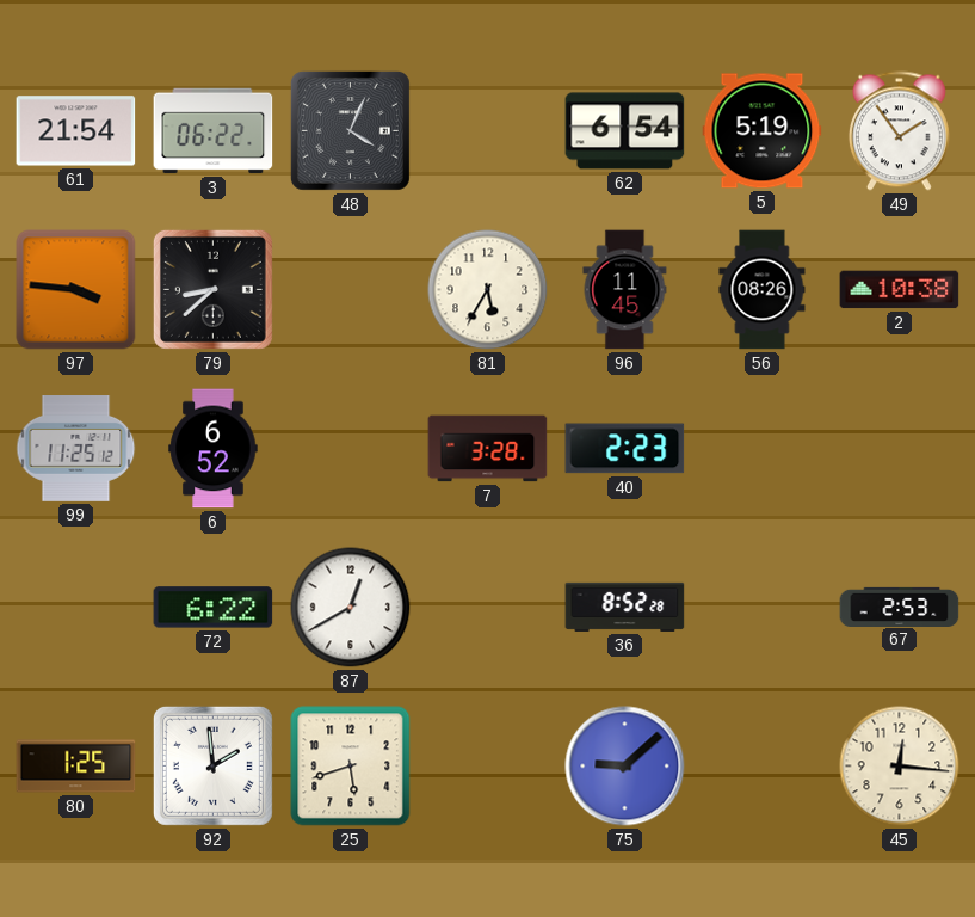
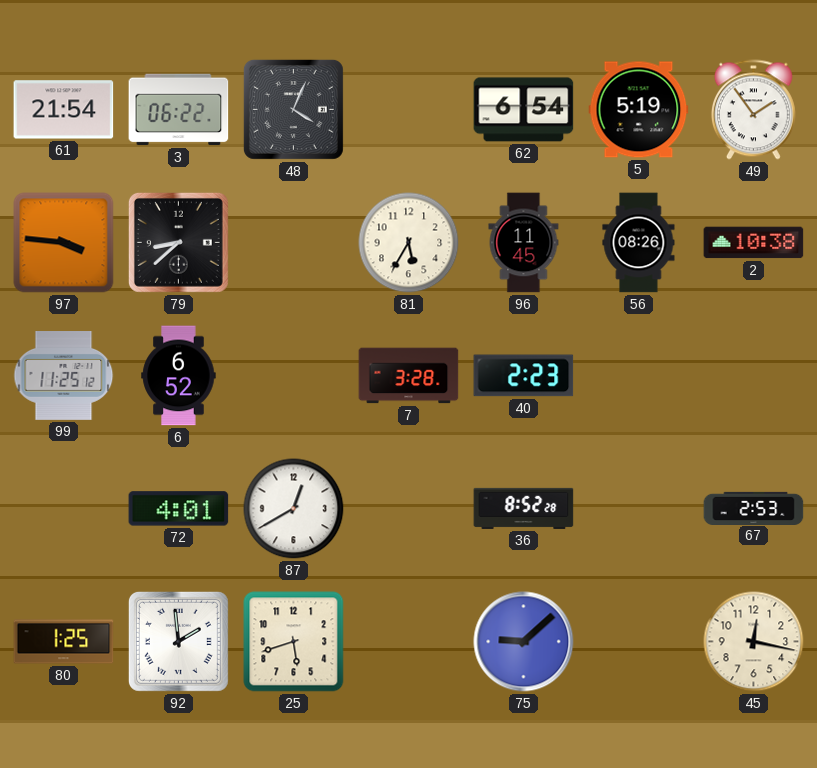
72: 6:22 -> 4:01
45: 12:16 -> 12:17
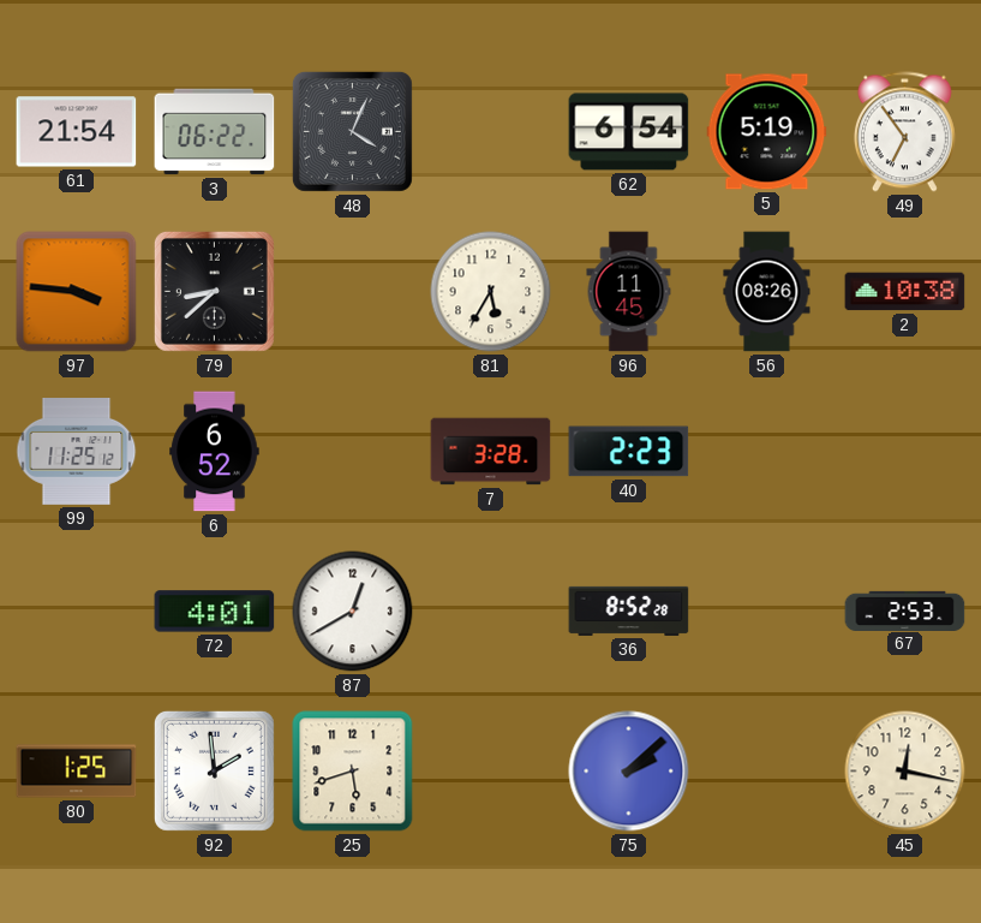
49: 1:54 -> 6:54
75: 9:08 -> 2:08
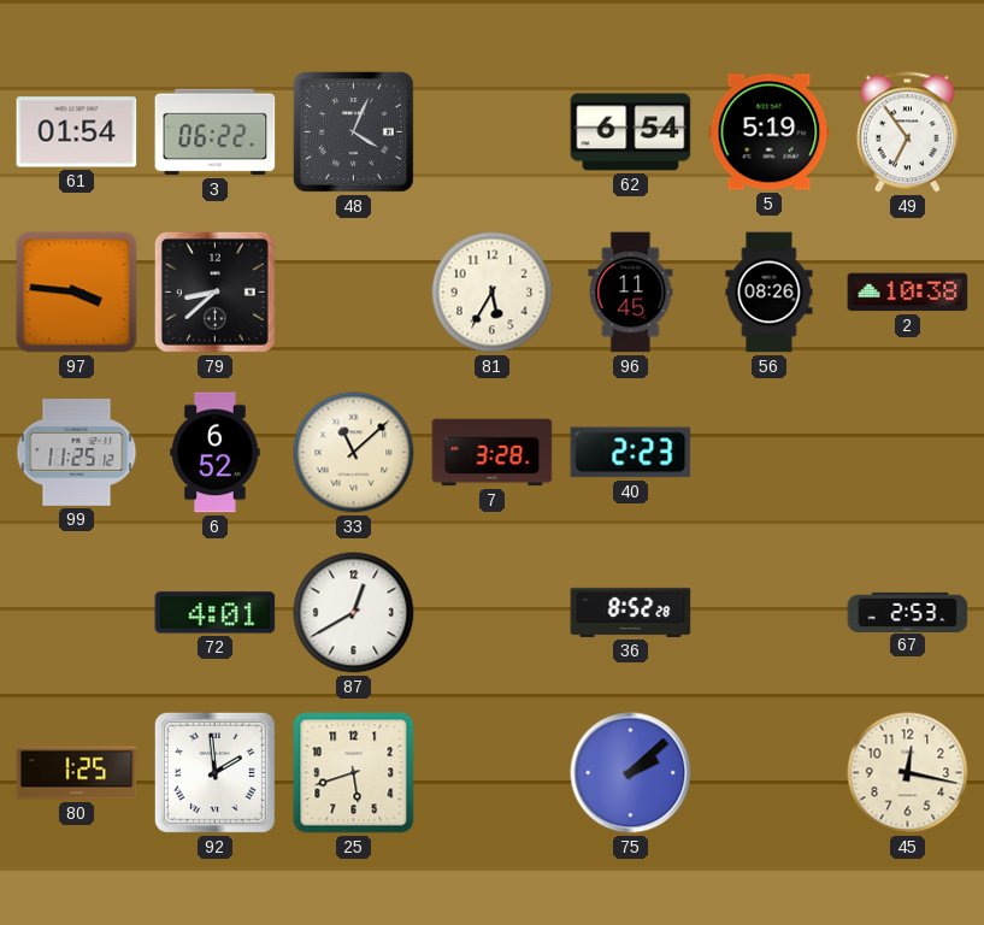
61: 21:54 -> 01:54
33: none -> 11:08
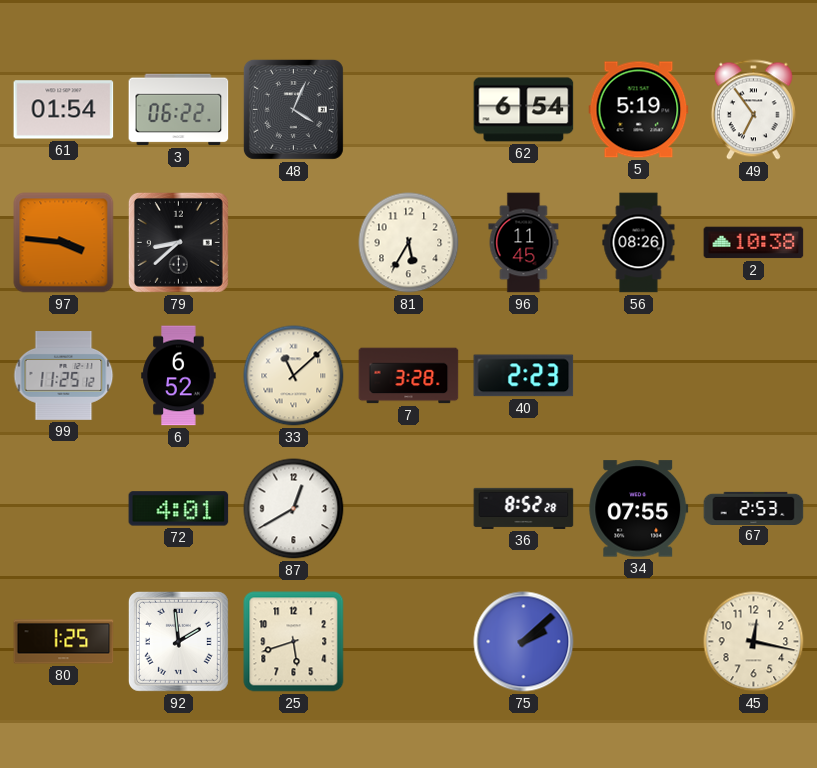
34: none -> 07:55
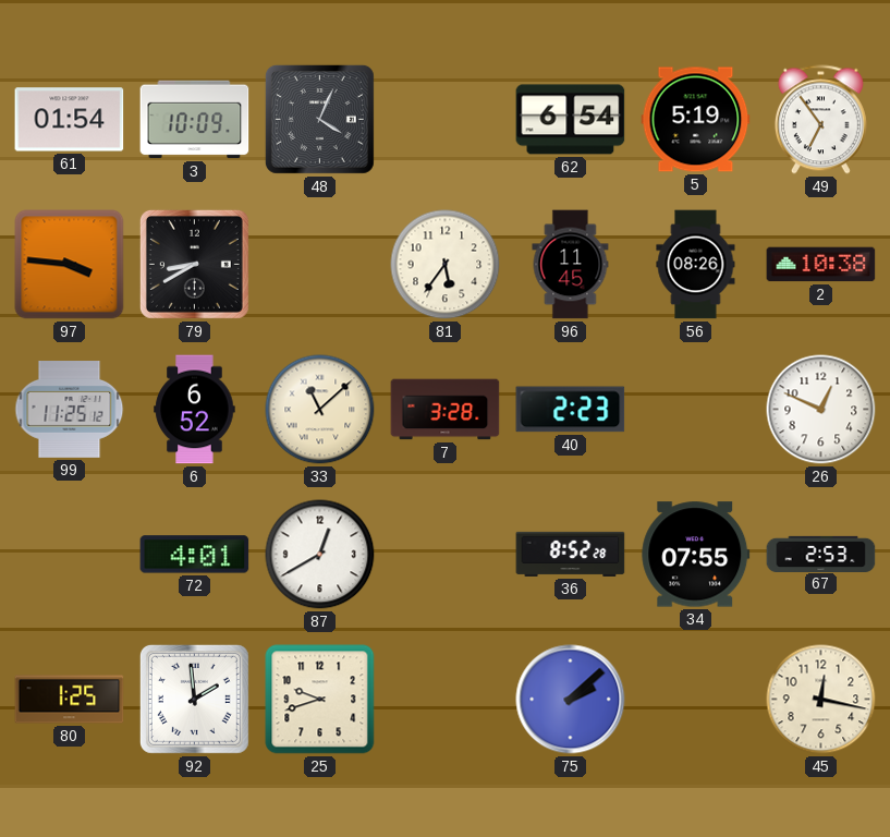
3: 06:22 -> 10:09
79: 8:38 -> 8:40
81: 5:35 -> 5:36
26: none -> 12:49
25: 5:42 -> 9:42
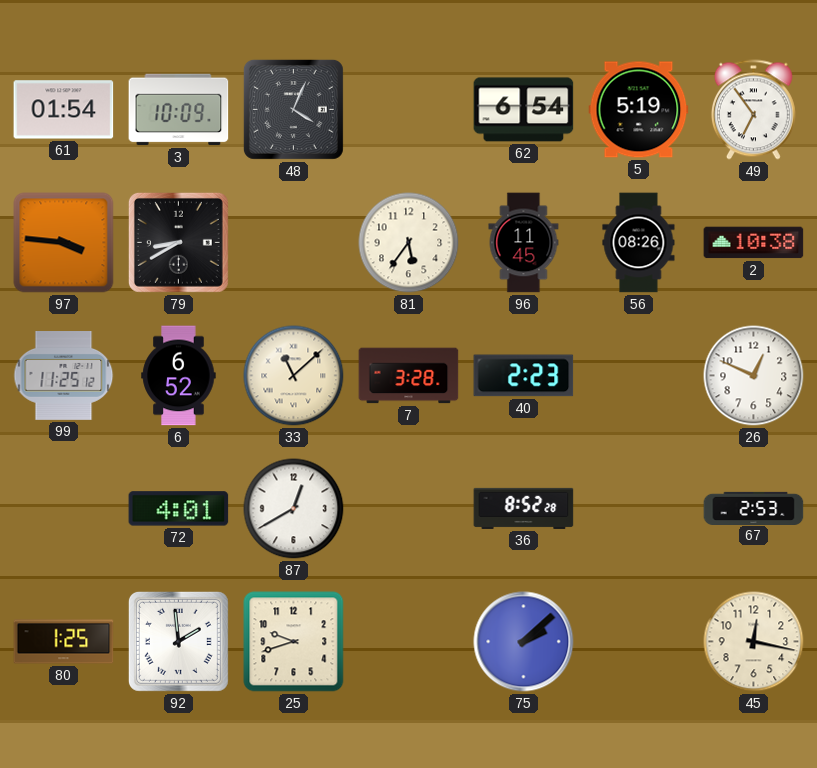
34: 07:55 -> none
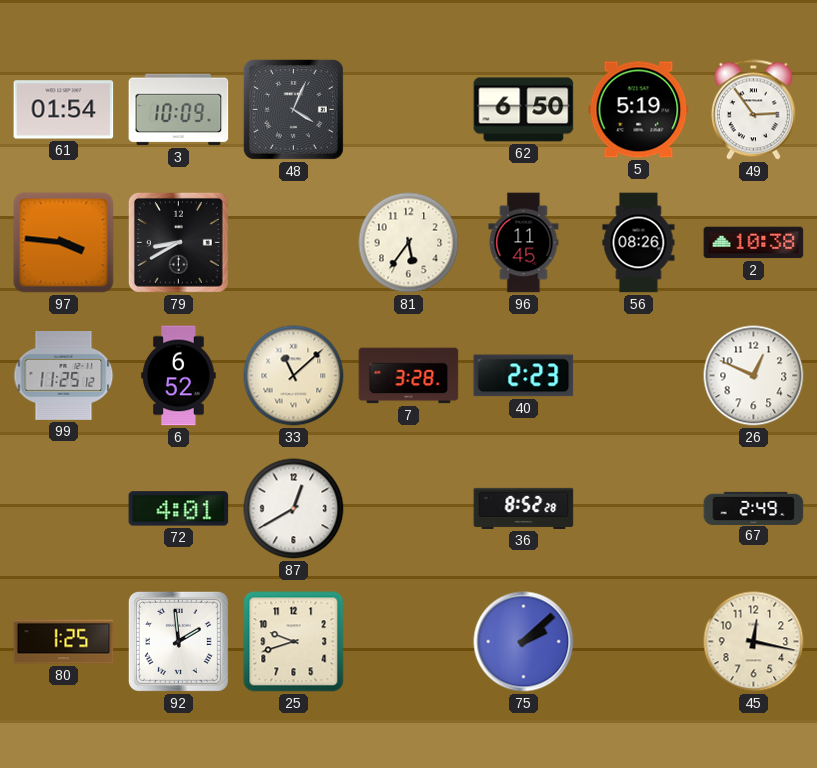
62: 6:54 -> 6:50
49: 6:54 -> 2:54
67: 2:53 -> 2:49
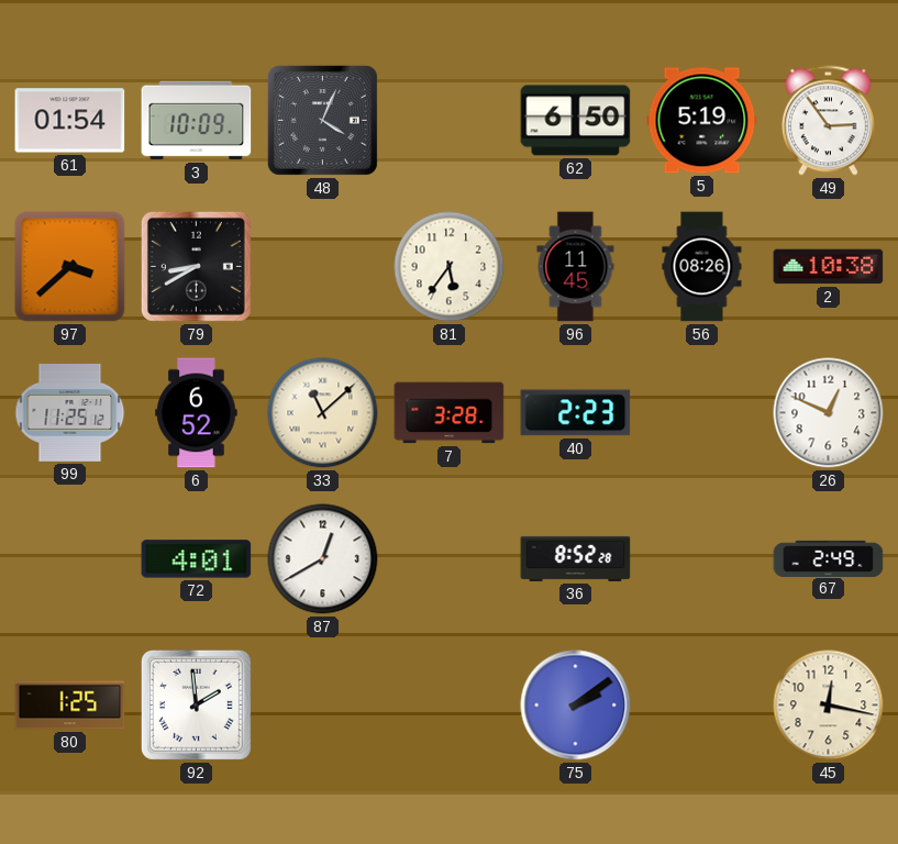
97: 3:46 -> 3:38
25: 9:42 -> none
75: 2:08 -> 2:09
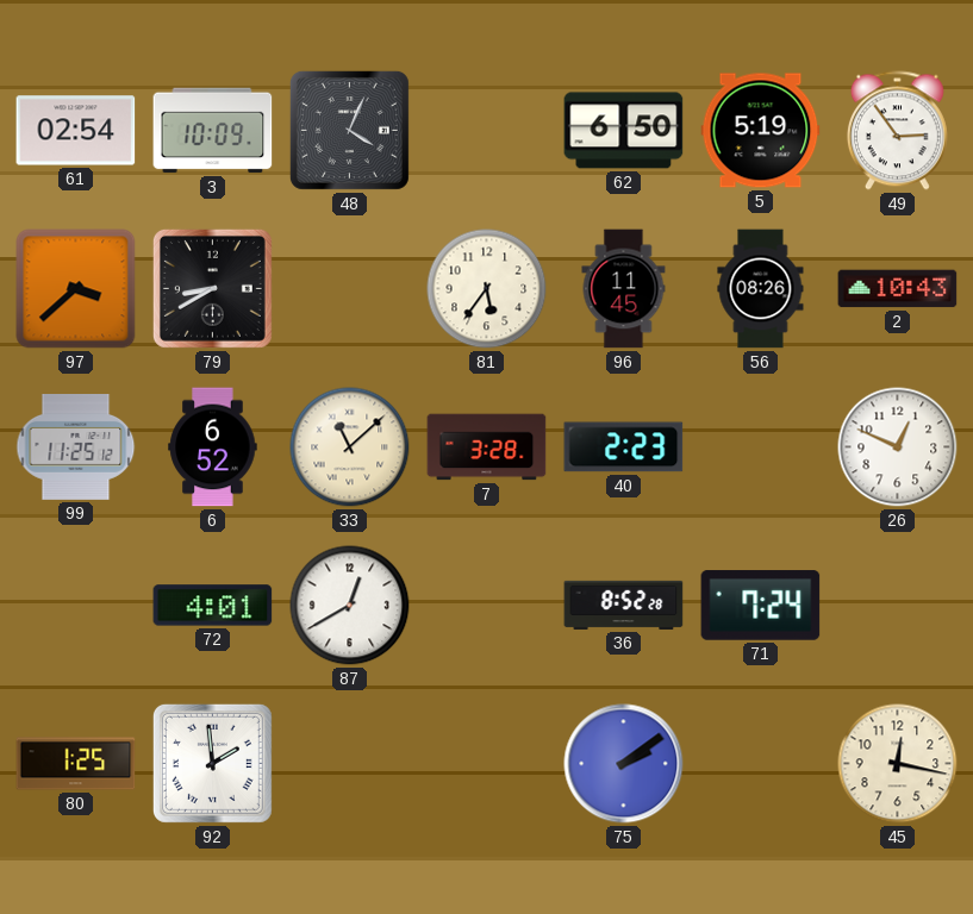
61: 01:54 -> 02:54
2: 10:38 -> 10:43
71: none -> 7:24
67: 2:49 -> none
